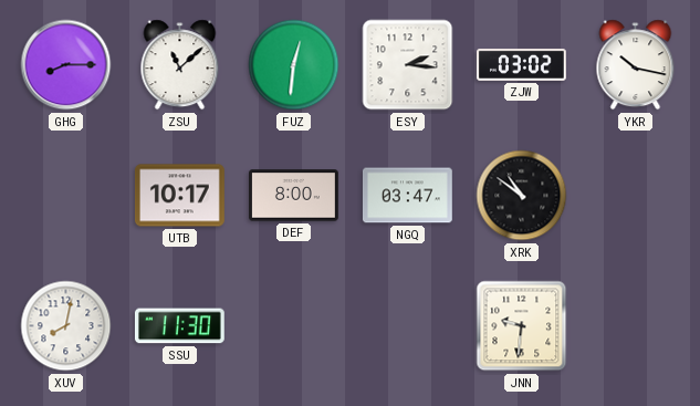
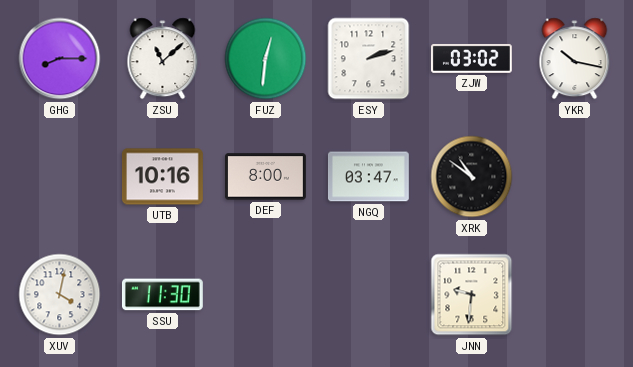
ESY: 2:16 -> 2:12
UTB: 10:17 -> 10:16
XUV: 8:02 -> 4:02
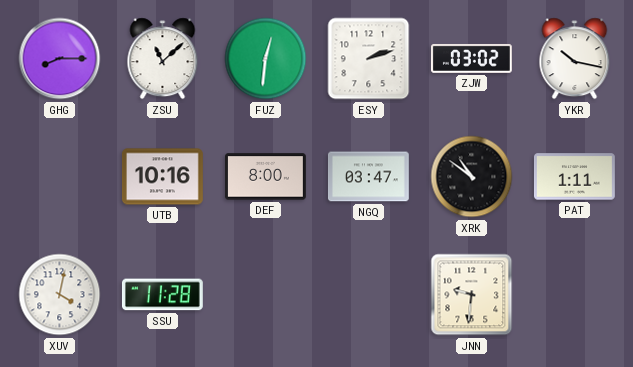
PAT: none -> 1:11
SSU: 11:30 -> 11:28
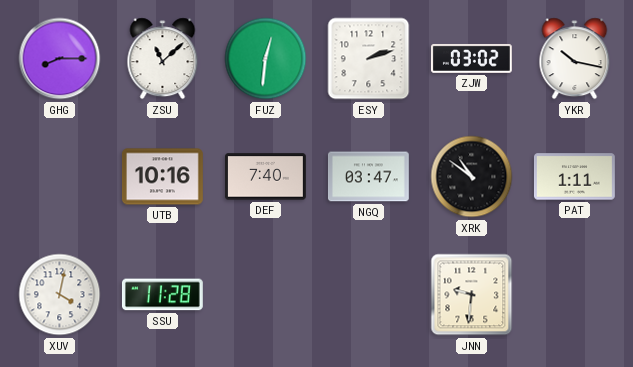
DEF: 8:00 -> 7:40
